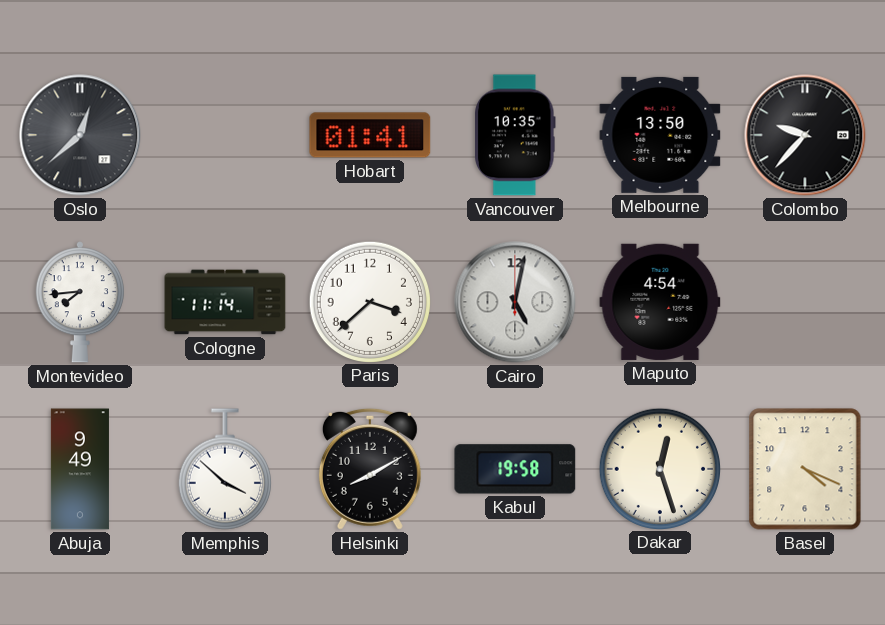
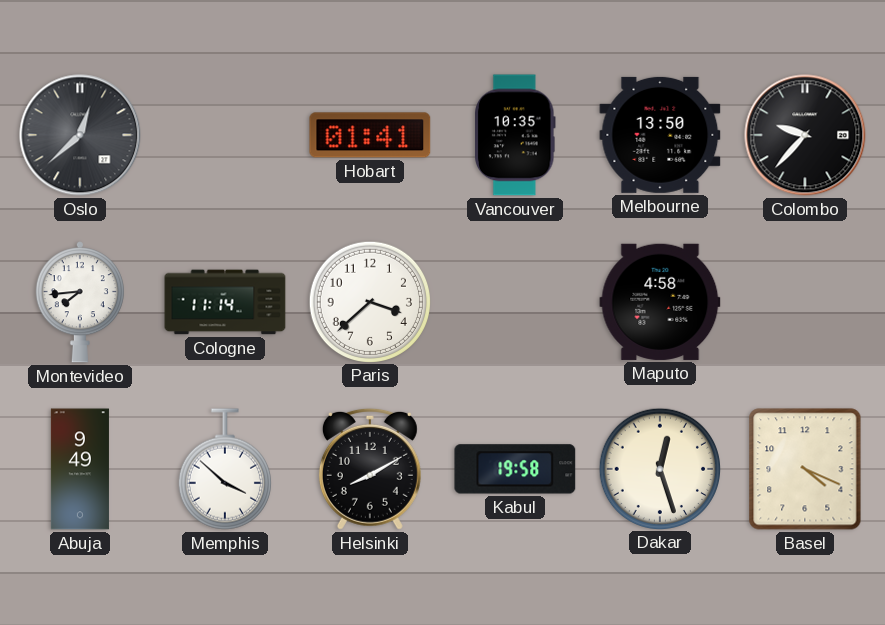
Cairo: 5:02 -> none
Maputo: 4:54 -> 4:58
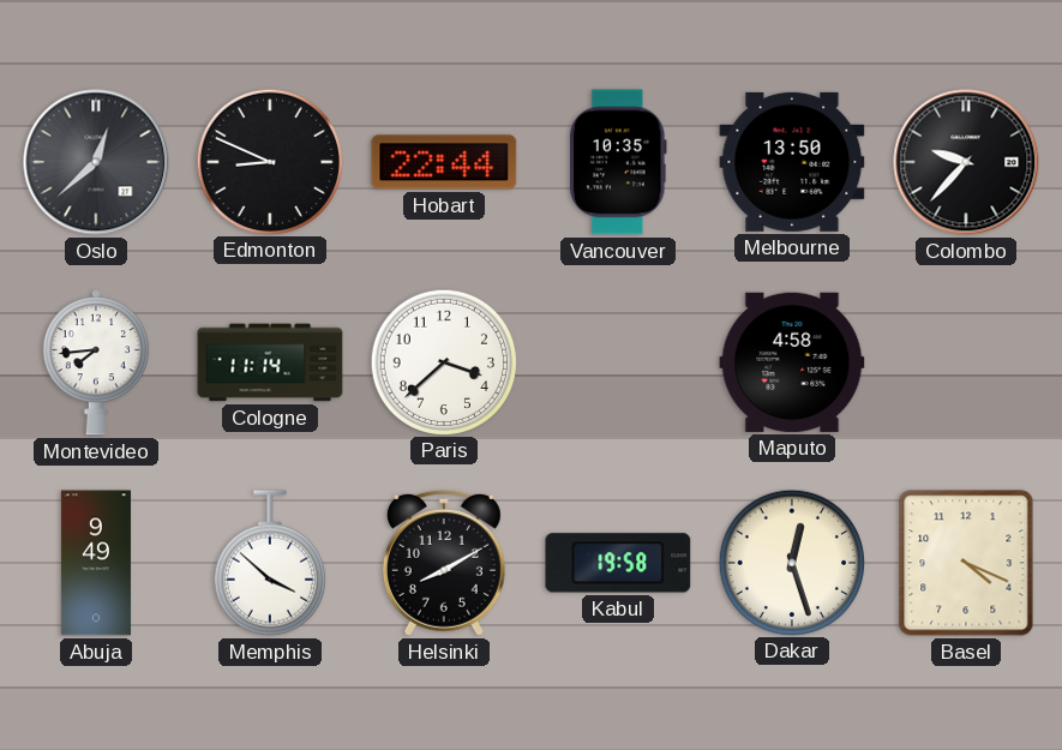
Edmonton: none -> 8:49
Hobart: 01:41 -> 22:44
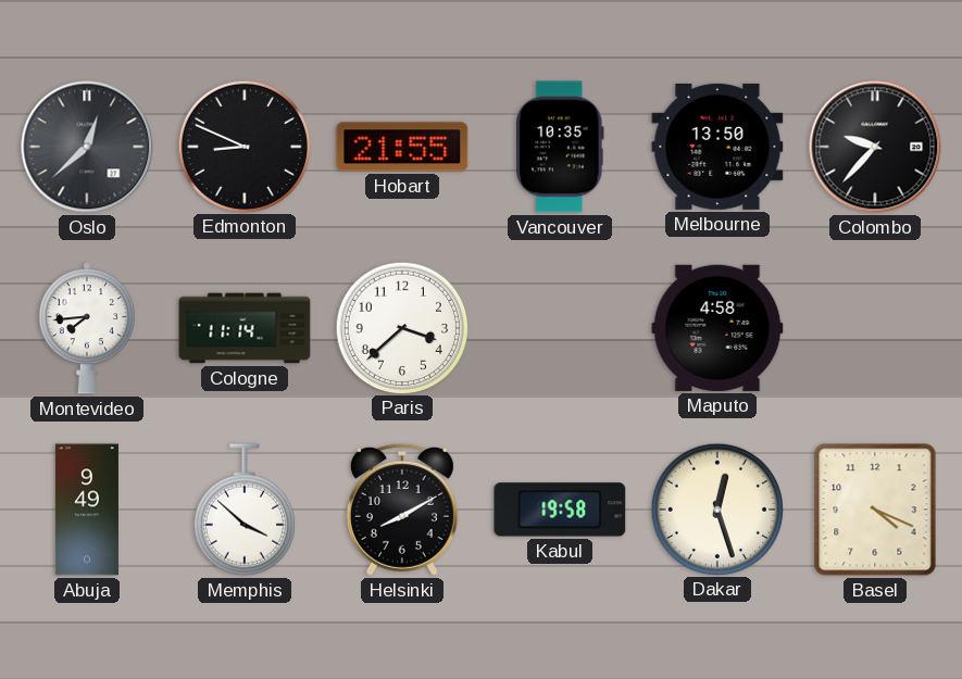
Hobart: 22:44 -> 21:55
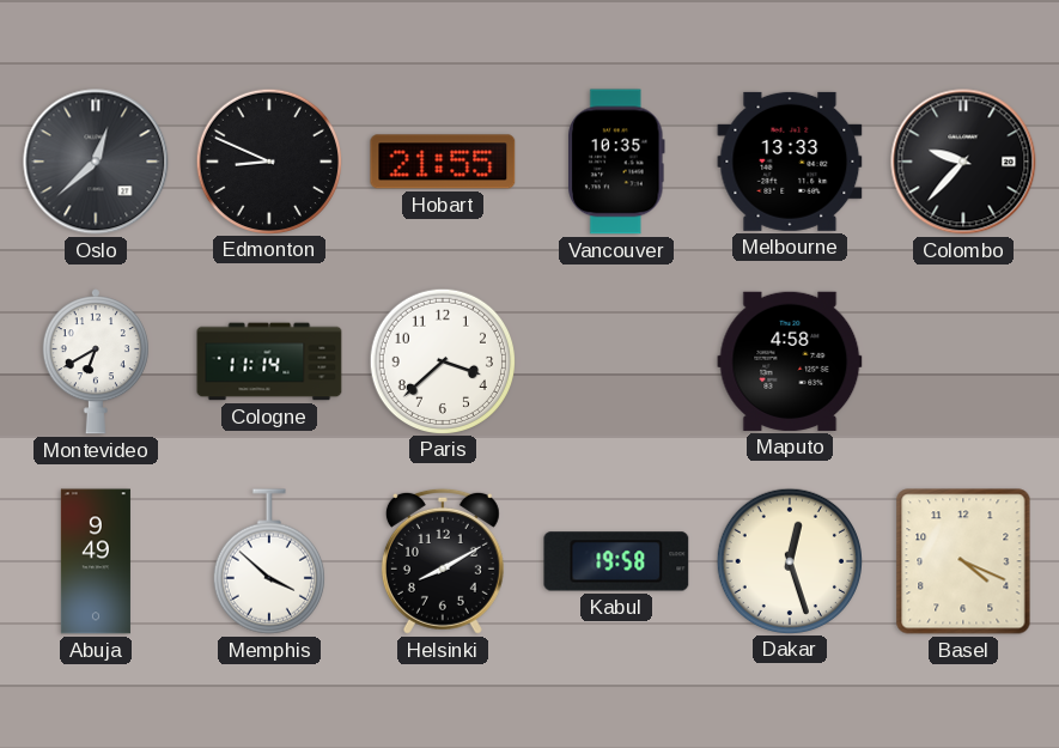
Melbourne: 13:50 -> 13:33
Montevideo: 7:44 -> 6:40
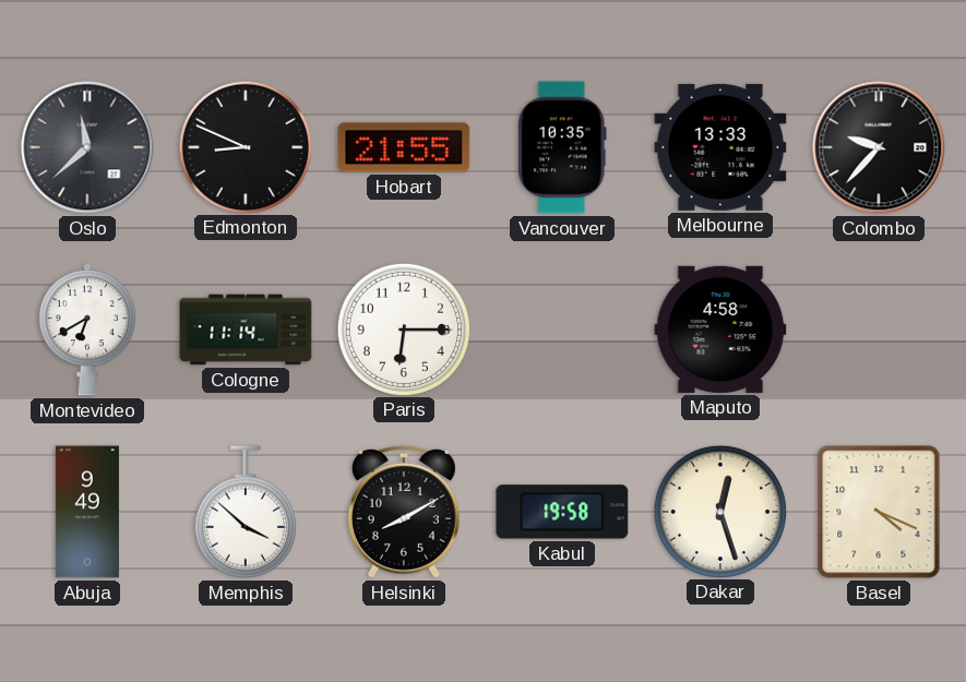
Oslo: 12:38 -> 11:38
Paris: 3:38 -> 6:15
